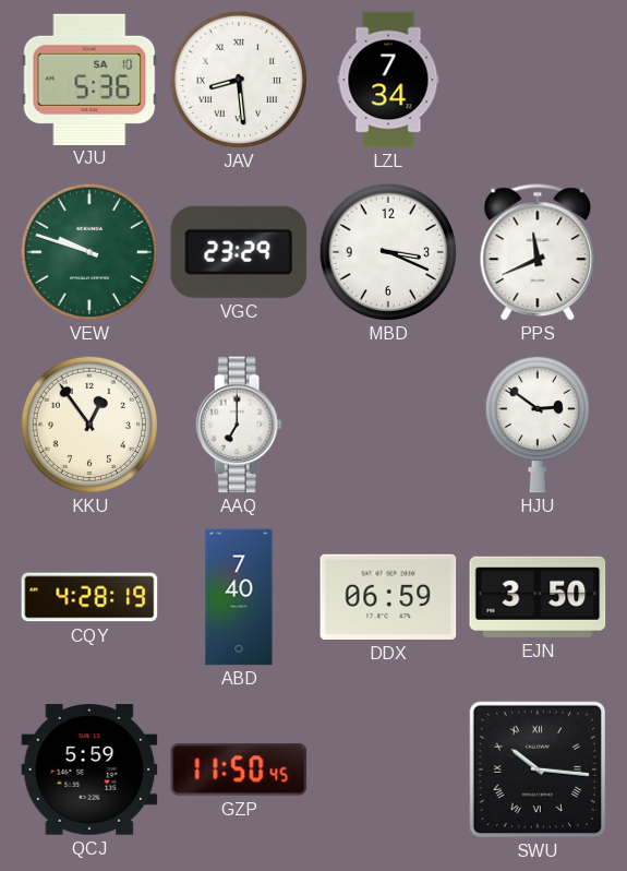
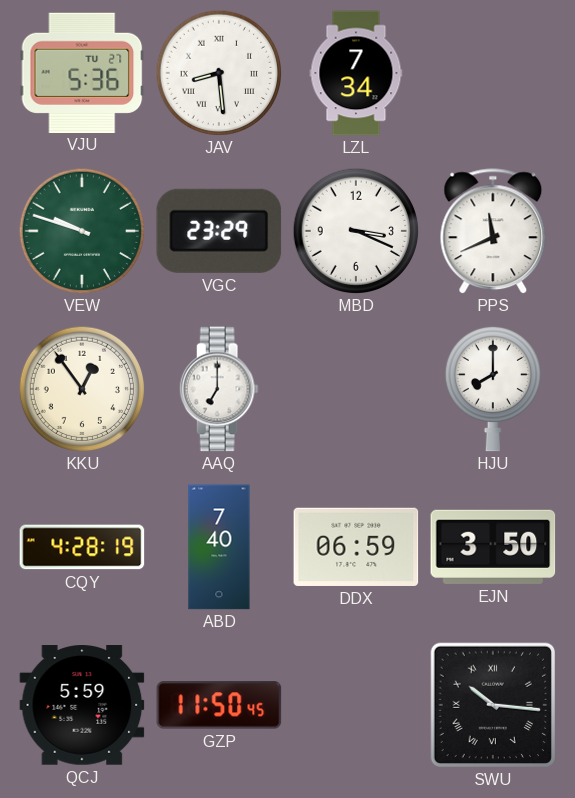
VJU date: SA 10 -> TU 27
HJU: 2:51 -> 8:00
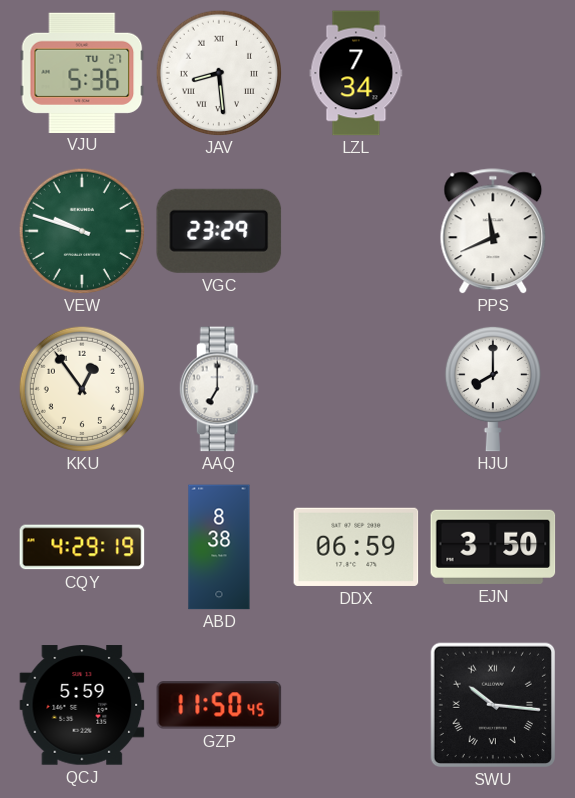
MBD: 3:19 -> none
CQY: 4:28 -> 4:29
ABD: 7:40 -> 8:38
